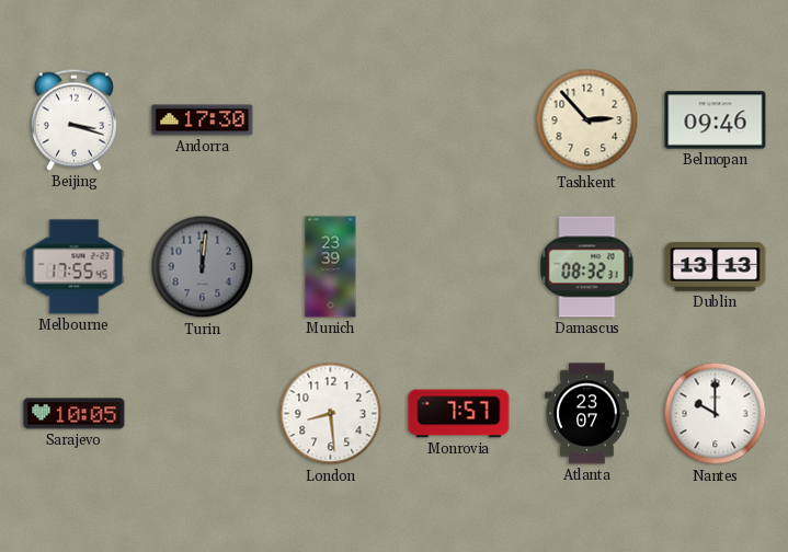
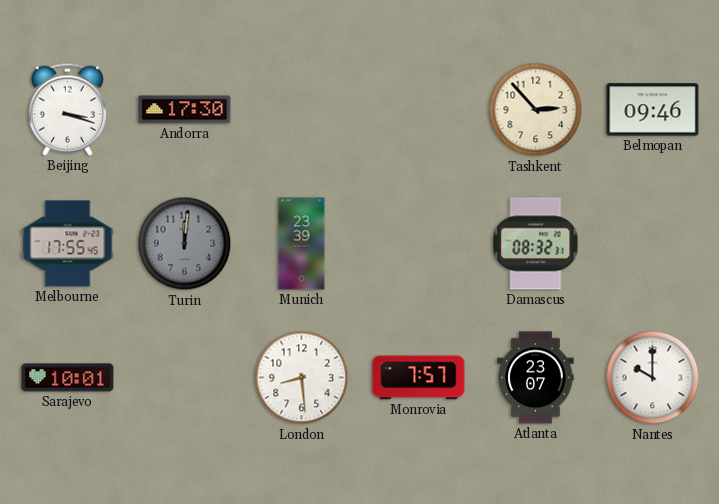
Dublin: 13:13 -> none
Sarajevo: 10:05 -> 10:01
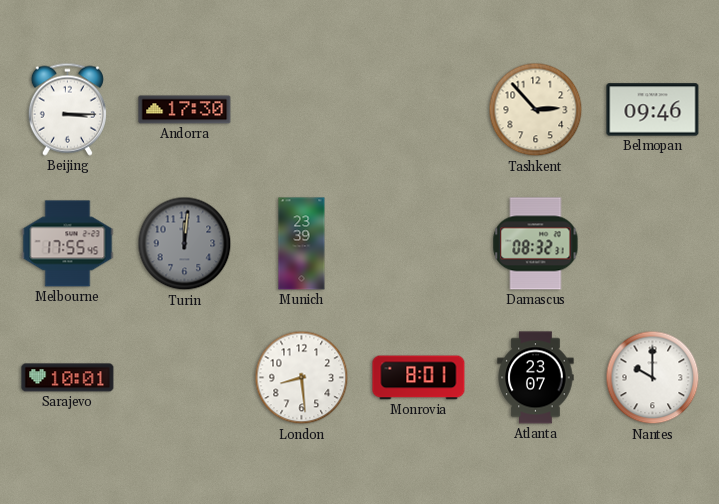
Beijing: 3:18 -> 3:15
Monrovia: 7:57 -> 8:01
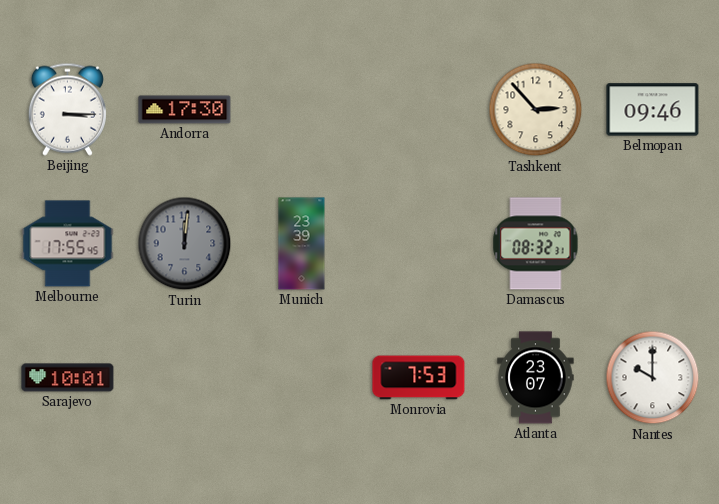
London: 8:29 -> none
Monrovia: 8:01 -> 7:53
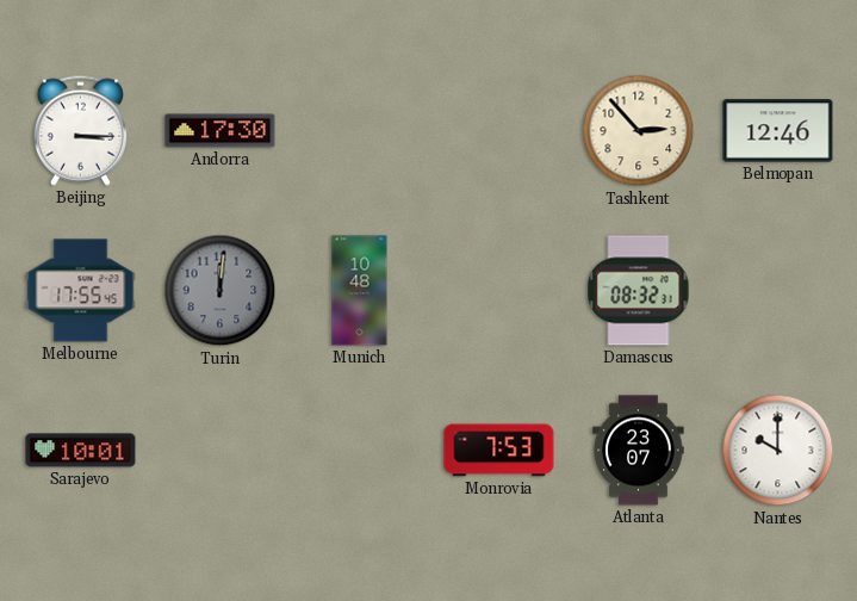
Belmopan: 09:46 -> 12:46
Munich: 23:39 -> 10:48
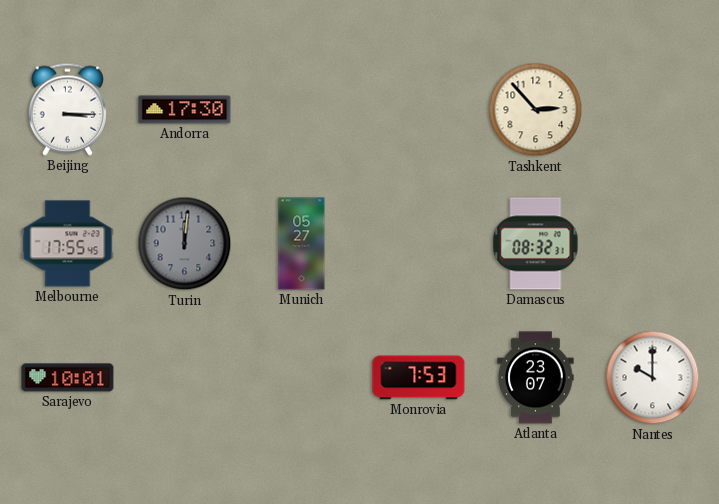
Belmopan: 12:46 -> none
Munich: 10:48 -> 05:27
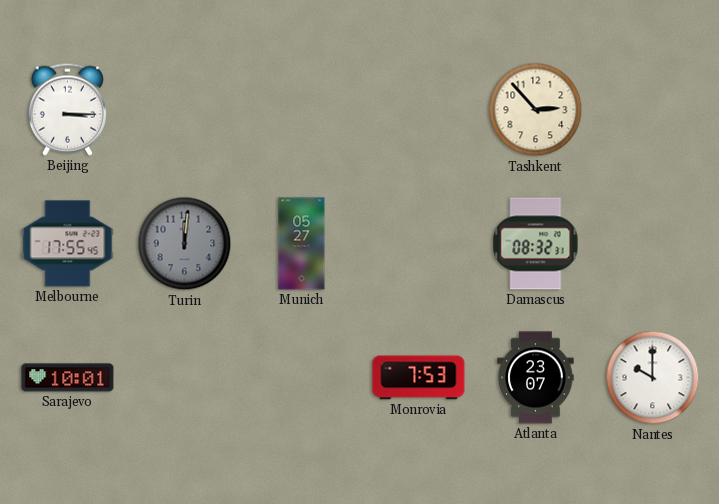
Andorra: 17:30 -> none
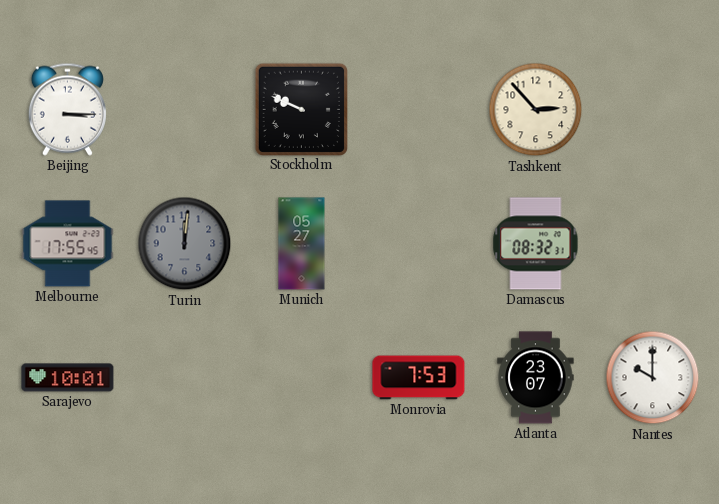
Stockholm: none -> 9:49
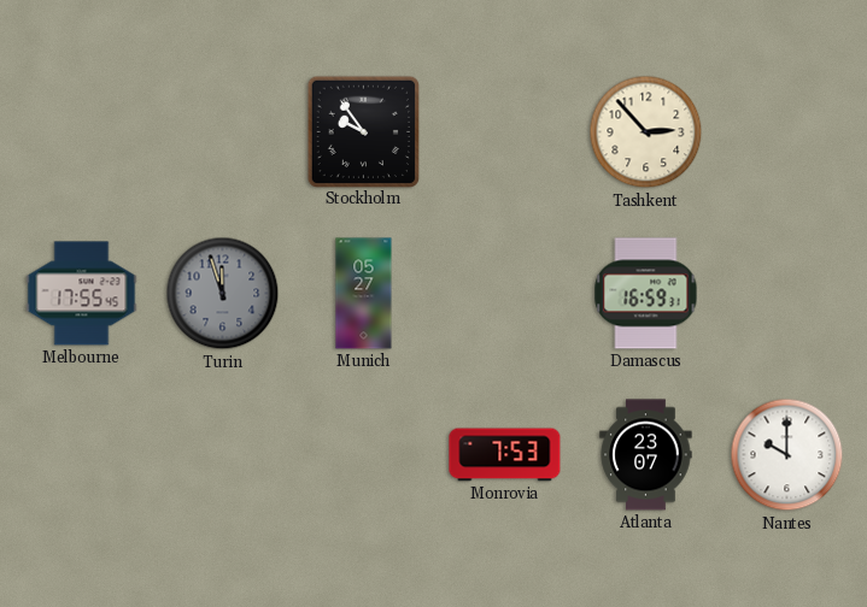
Beijing: 3:15 -> none
Stockholm: 9:49 -> 9:54
Turin: 12:01 -> 11:57
Damascus: 08:32 -> 16:59
Sarajevo: 10:01 -> none
